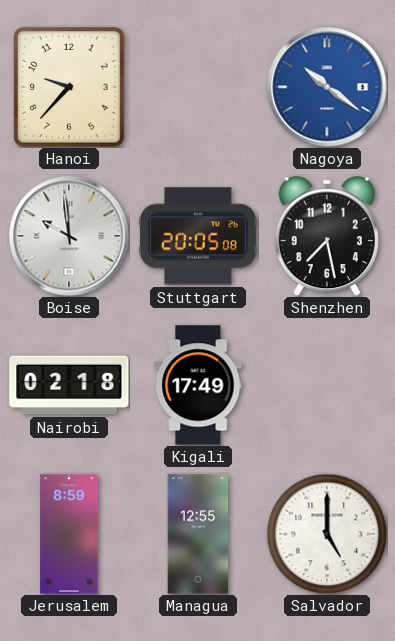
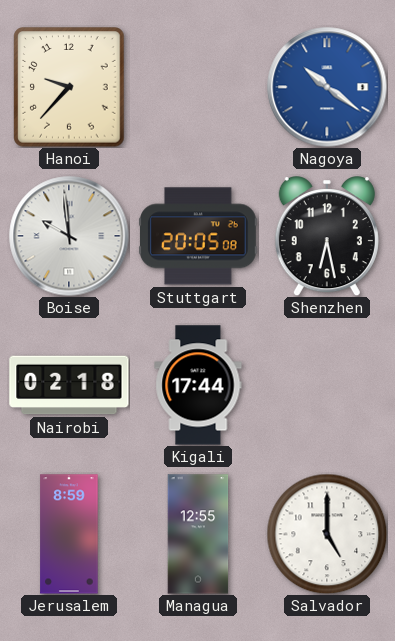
Shenzhen: 7:28 -> 6:28
Kigali: 17:49 -> 17:44
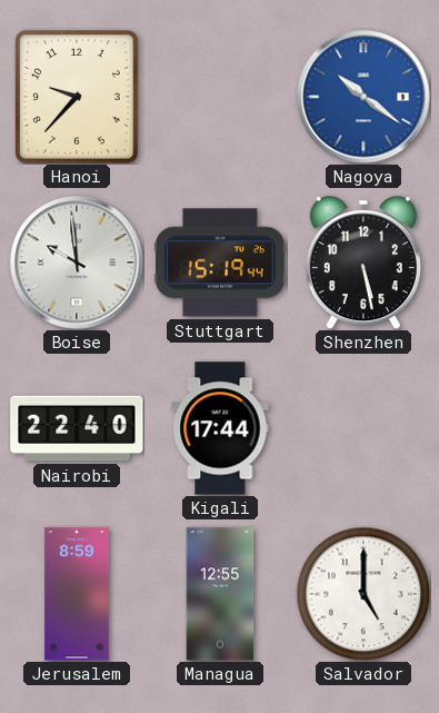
Stuttgart: 20:05 -> 15:19
Shenzhen: 6:28 -> 5:28
Nairobi: 02:18 -> 22:40
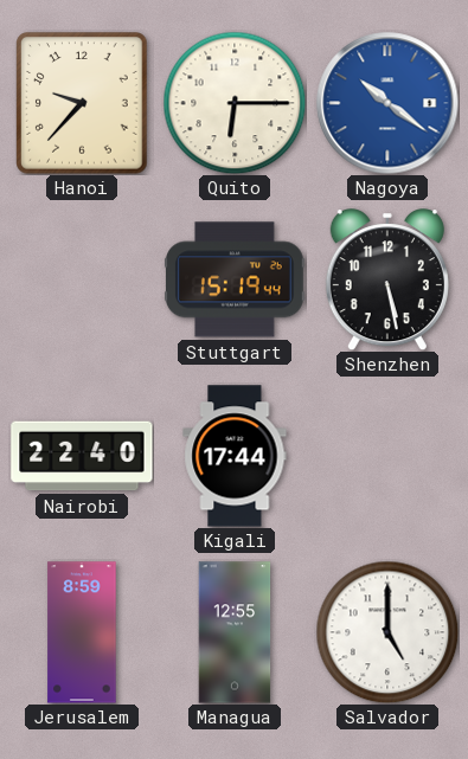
Quito: none -> 6:15
Boise: 9:59 -> none
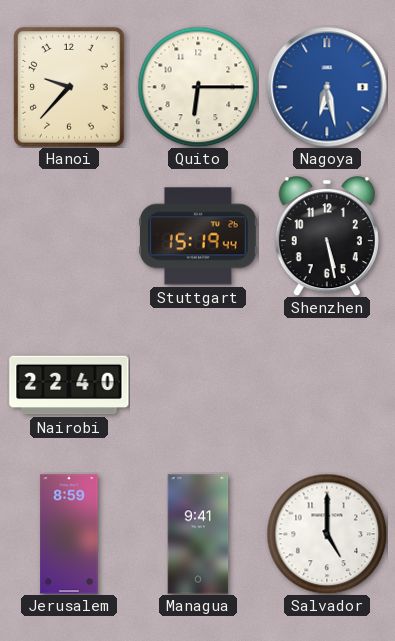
Nagoya: 10:21 -> 6:28
Kigali: 17:44 -> none
Managua: 12:55 -> 9:41
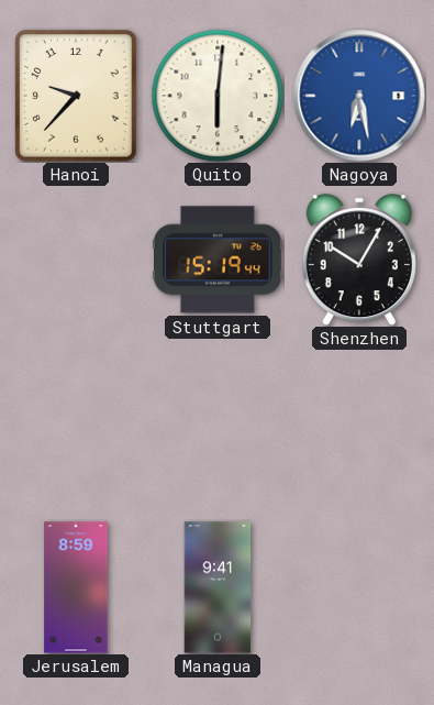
Quito: 6:15 -> 6:01
Shenzhen: 5:28 -> 10:05
Nairobi: 22:40 -> none
Salvador: 5:00 -> none
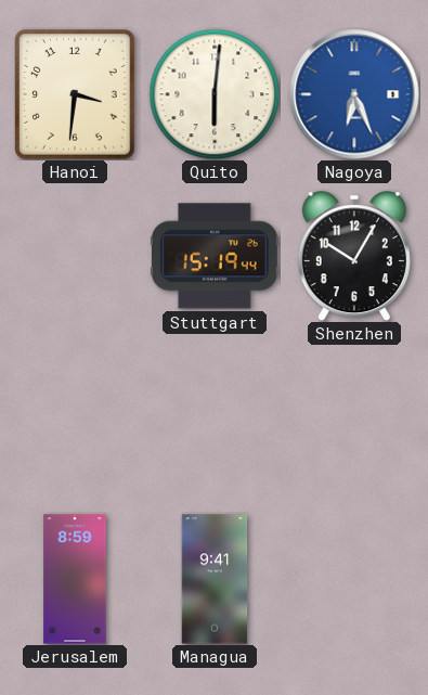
Hanoi: 9:37 -> 3:31
Nagoya: 6:28 -> 6:26
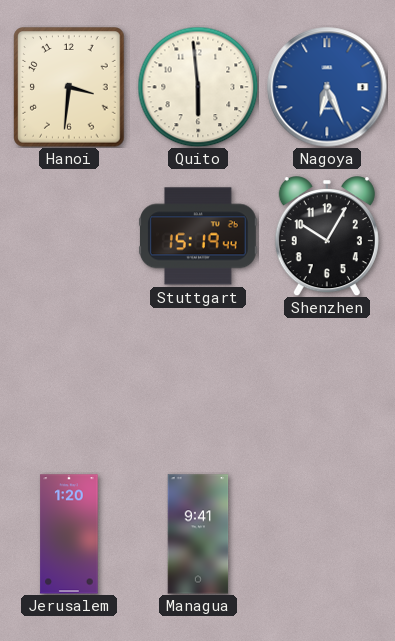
Quito: 6:01 -> 5:59
Jerusalem: 8:59 -> 1:20
